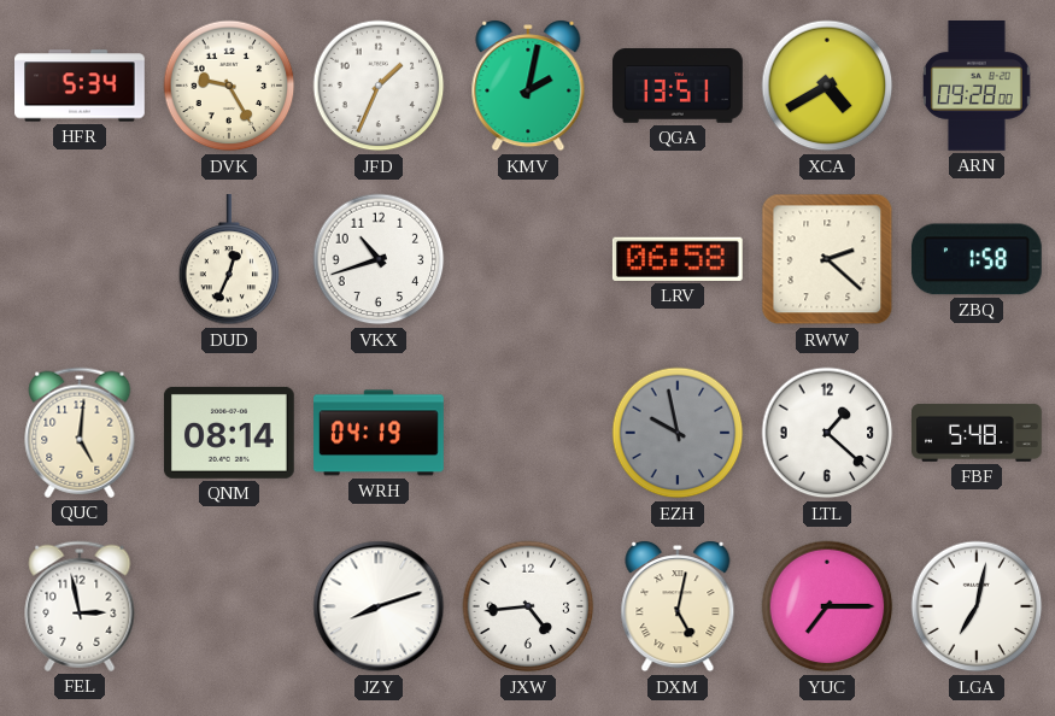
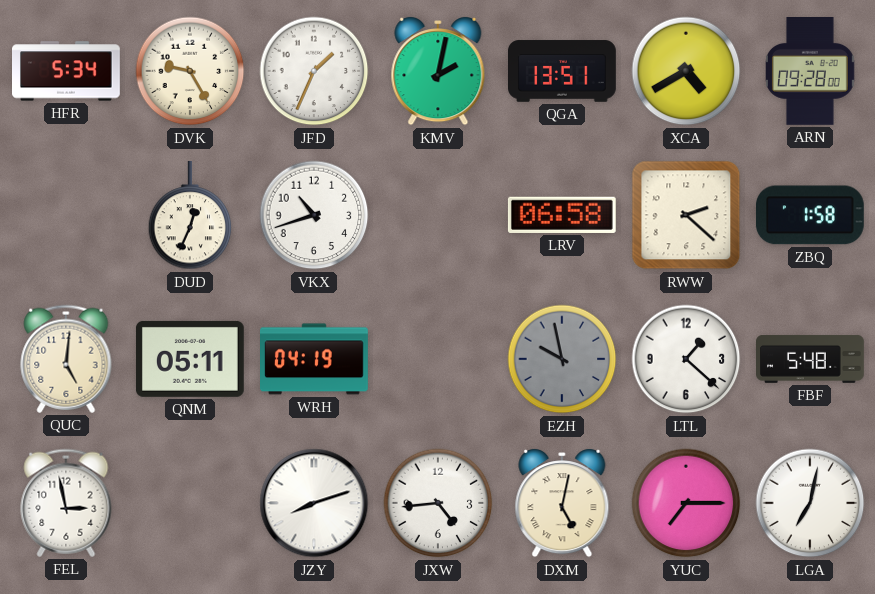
QNM: 08:14 -> 05:11
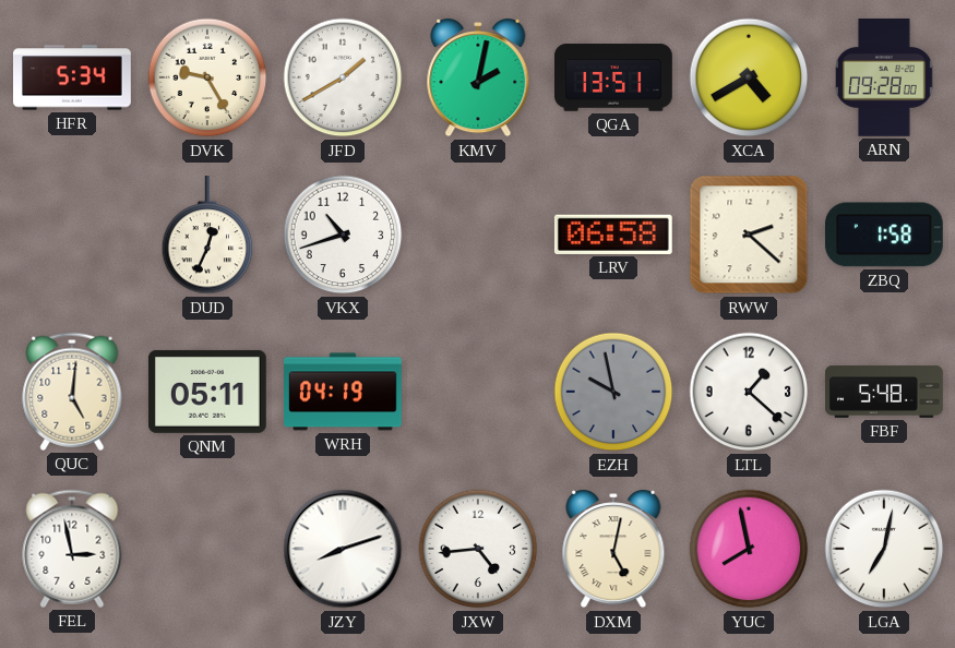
JFD: 1:34 -> 1:40
YUC: 7:15 -> 7:58
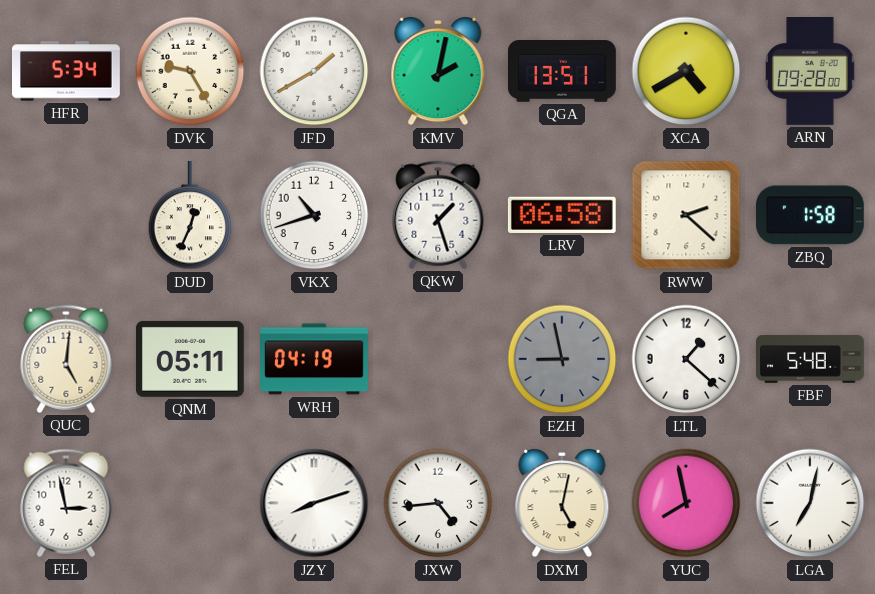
QKW: none -> 1:27
EZH: 9:58 -> 8:58
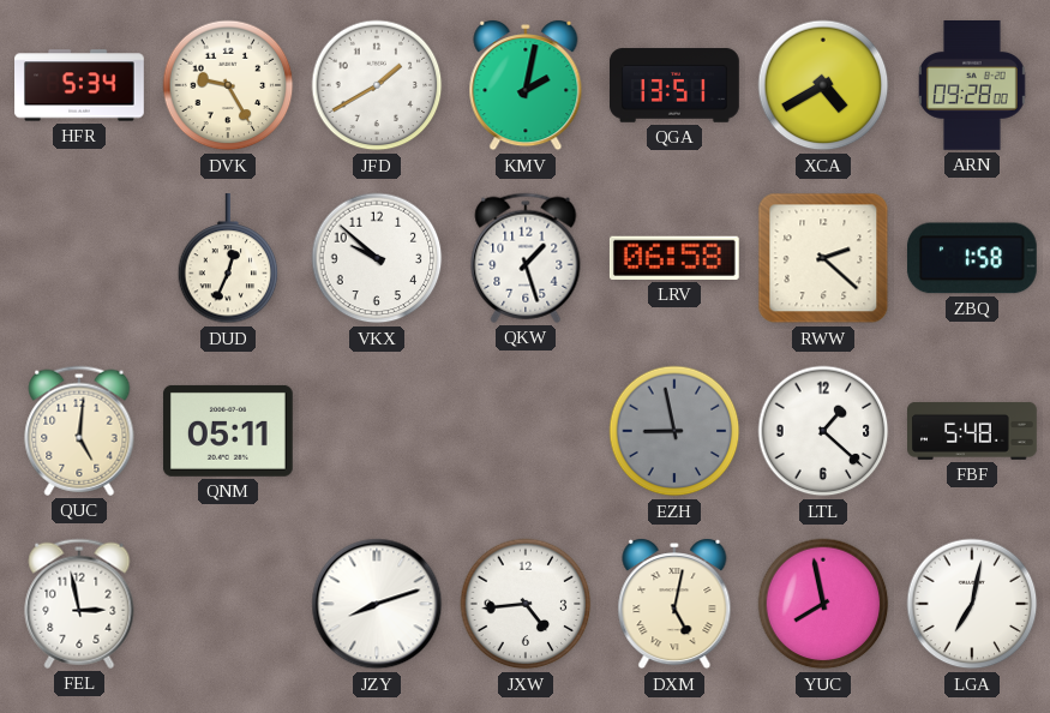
VKX: 10:42 -> 9:52
WRH: 04:19 -> none
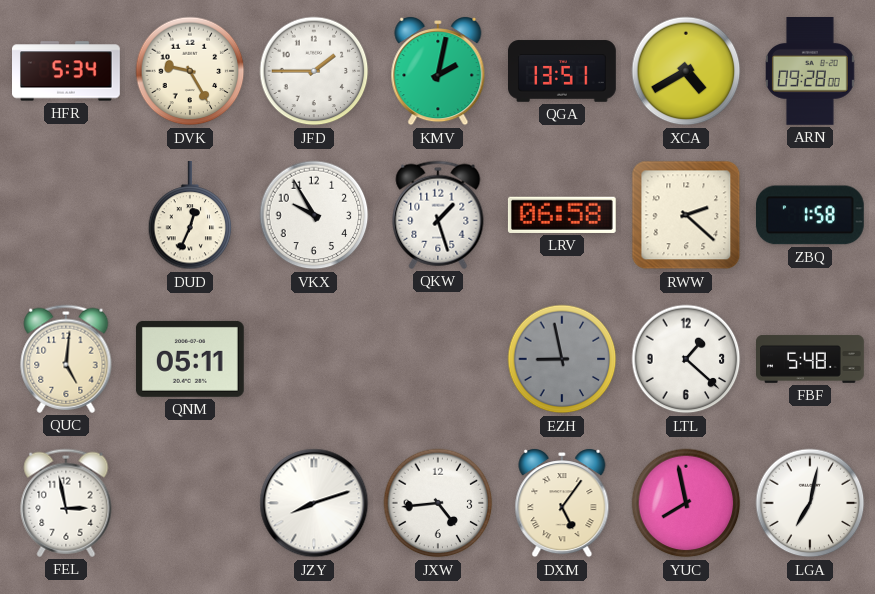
JFD: 1:40 -> 1:45
VKX: 9:52 -> 9:55
DXM: 5:02 -> 5:06
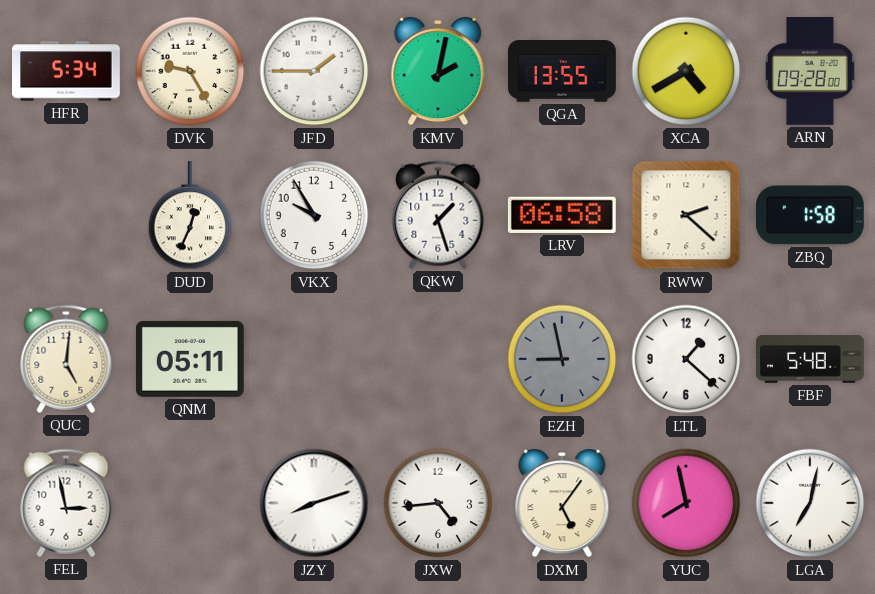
QGA: 13:51 -> 13:55
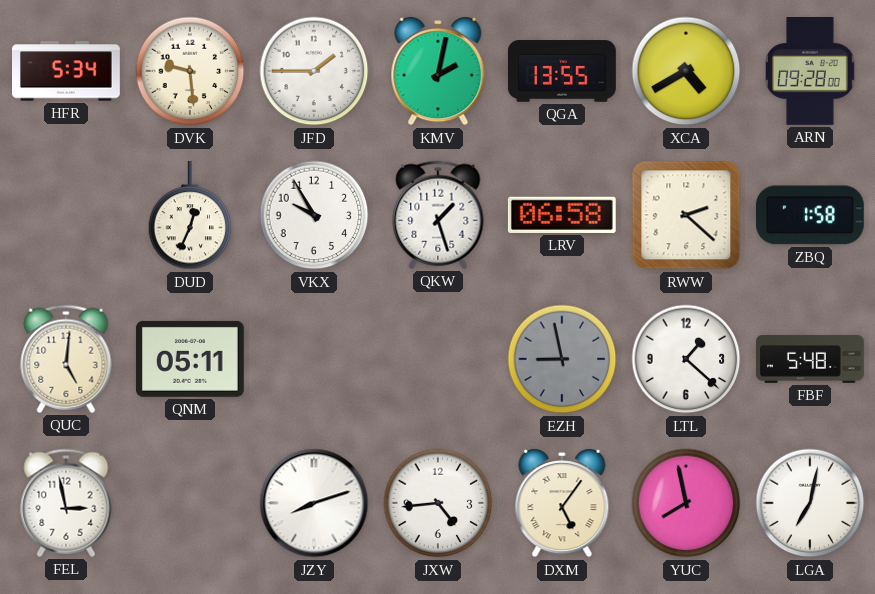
DVK: 9:25 -> 9:29
